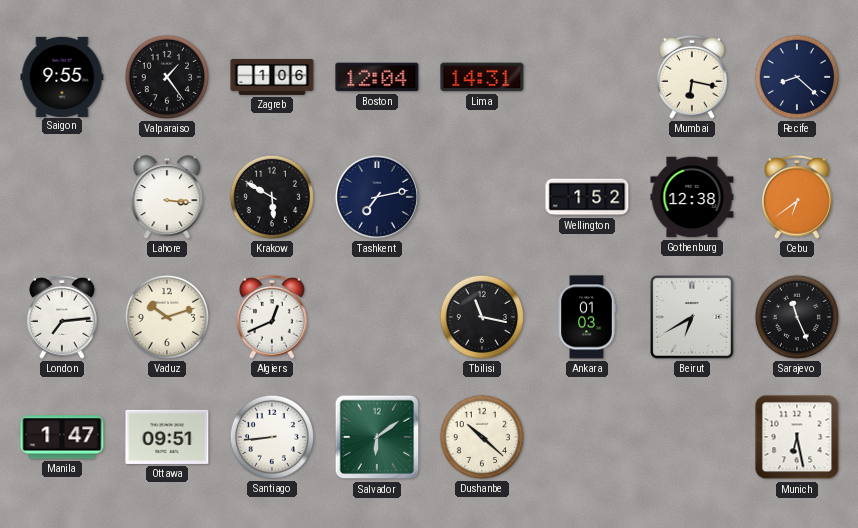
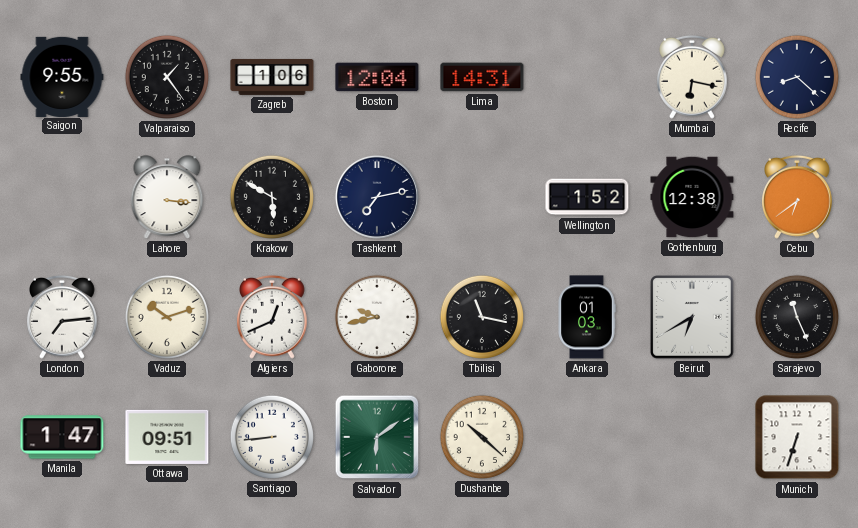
Gaborone: none -> 9:43
Munich: 6:28 -> 6:33
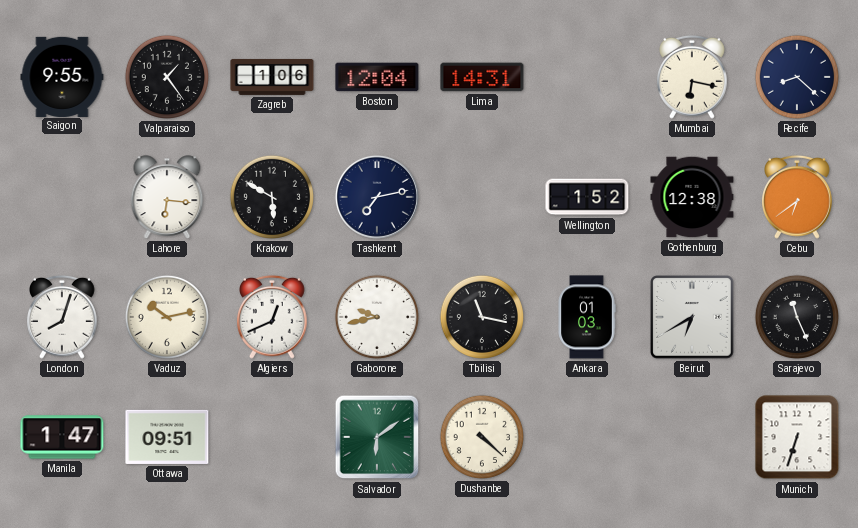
Lahore: 3:16 -> 6:16
London: 7:14 -> 8:03
Vaduz: 10:12 -> 10:13
Santiago: 8:44 -> none
Dushanbe: 10:22 -> 4:22
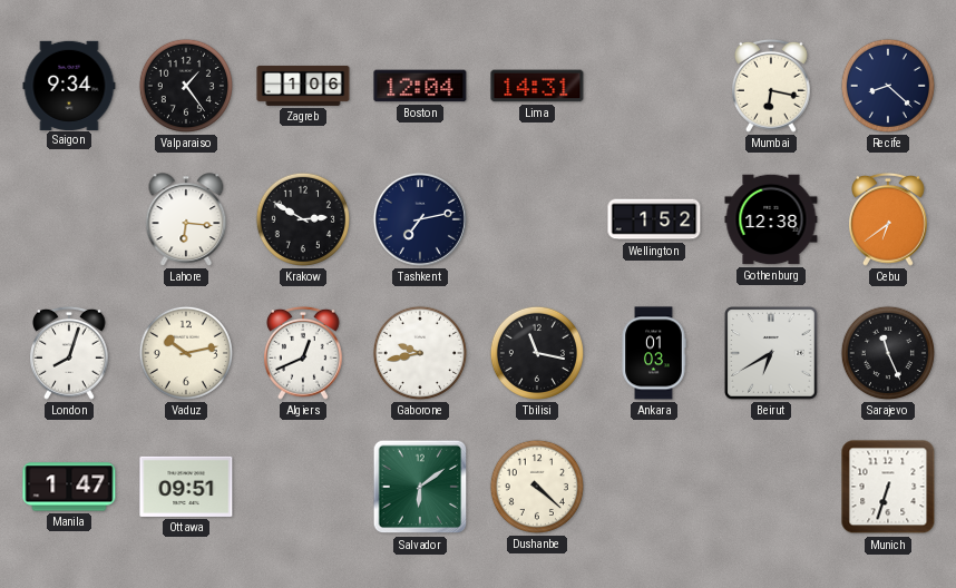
Saigon: 9:55 -> 9:34
Krakow: 5:50 -> 2:50
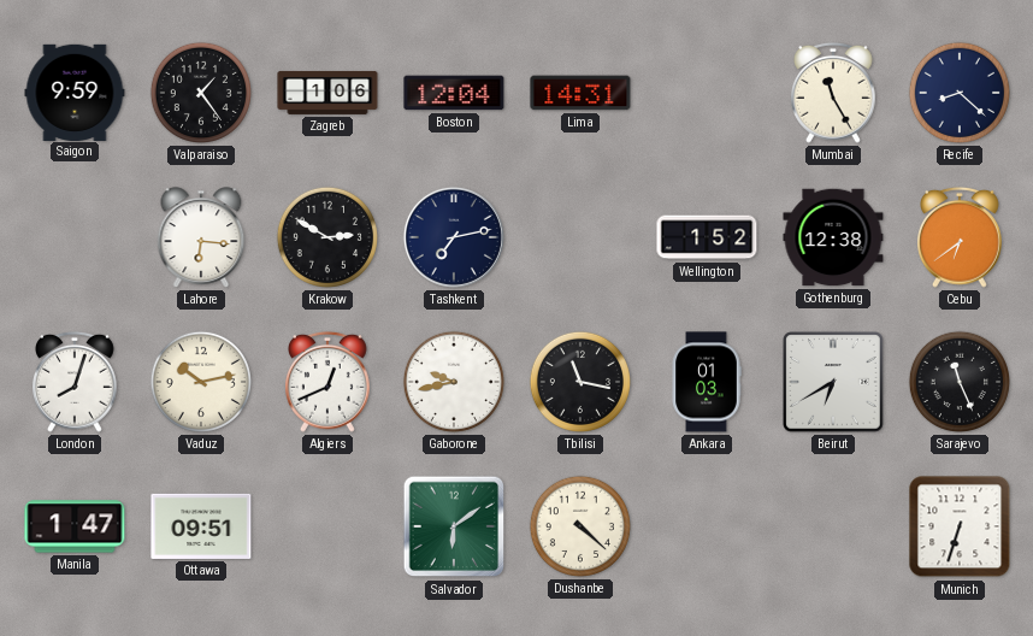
Saigon: 9:34 -> 9:59
Mumbai: 6:17 -> 11:25
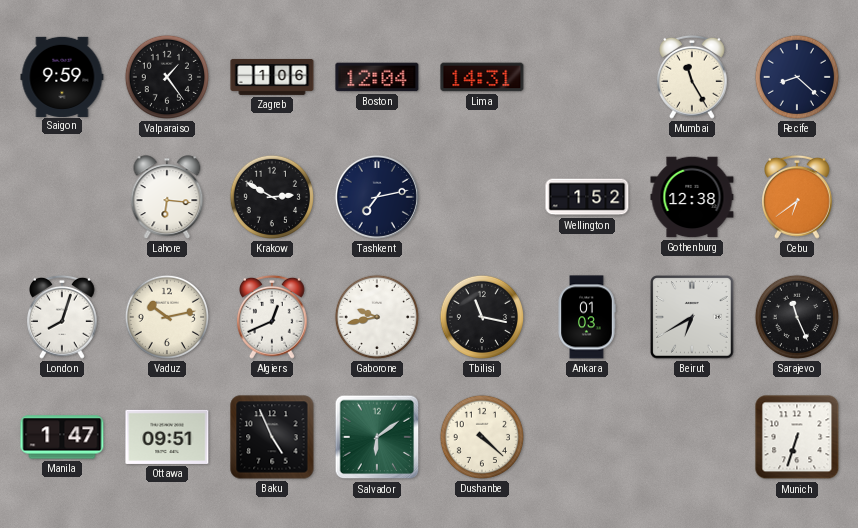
Baku: none -> 4:56
